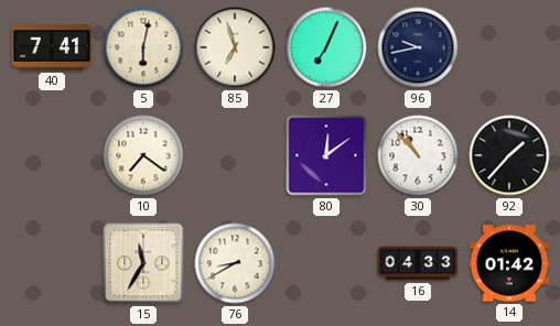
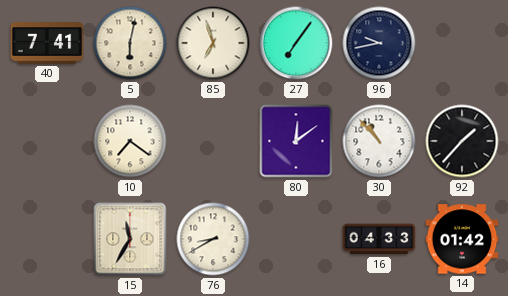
27: 7:04 -> 7:06
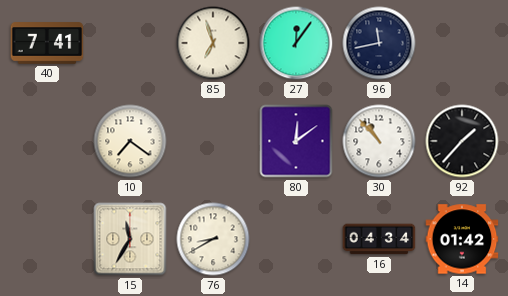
5: 6:02 -> none
27: 7:06 -> 12:06
96: 9:43 -> 11:43
16: 04:33 -> 04:34
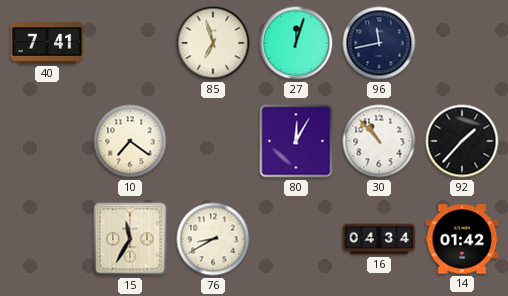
27: 12:06 -> 12:03
80: 12:09 -> 12:05
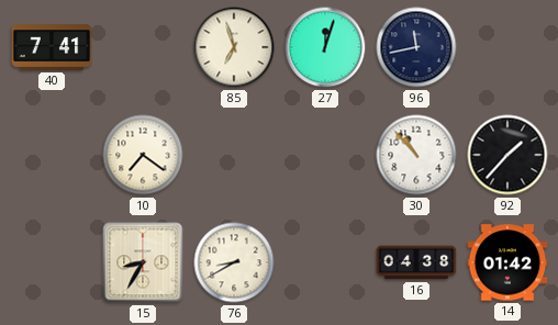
80: 12:05 -> none
15: 11:35 -> 8:35
16: 04:34 -> 04:38
